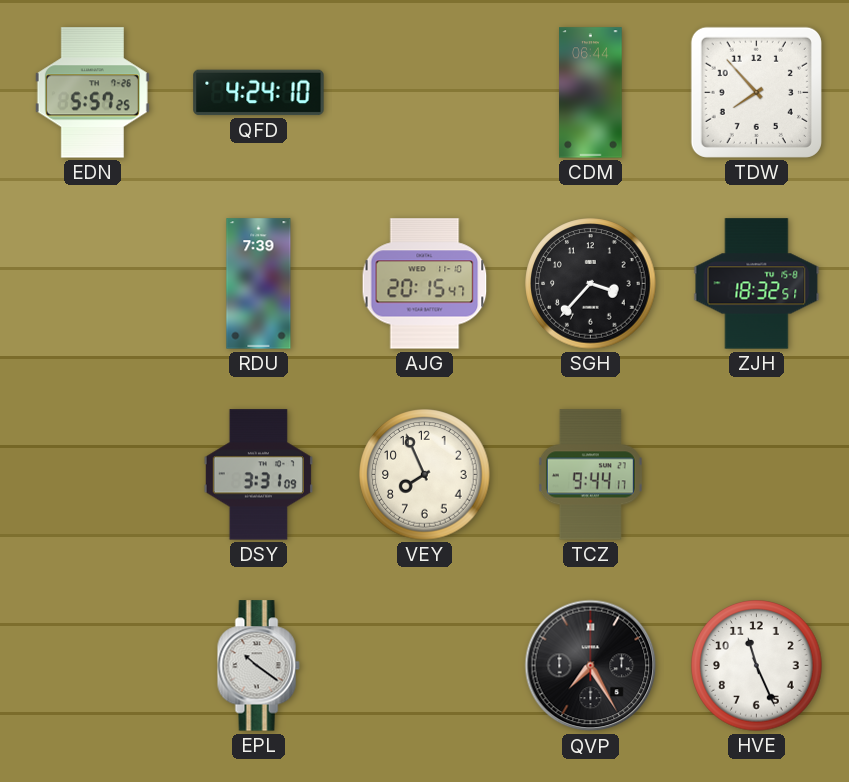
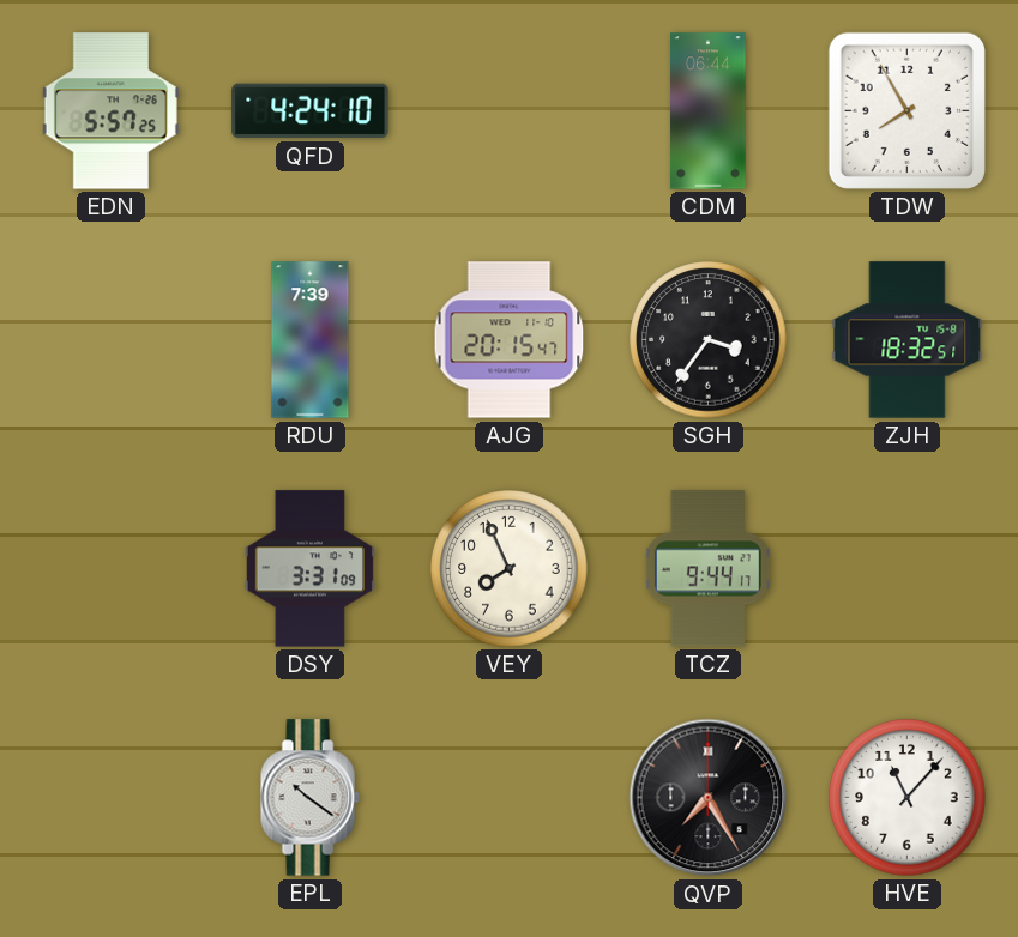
TDW: 7:53 -> 7:55
SGH: 3:37 -> 3:36
HVE: 11:26 -> 11:07
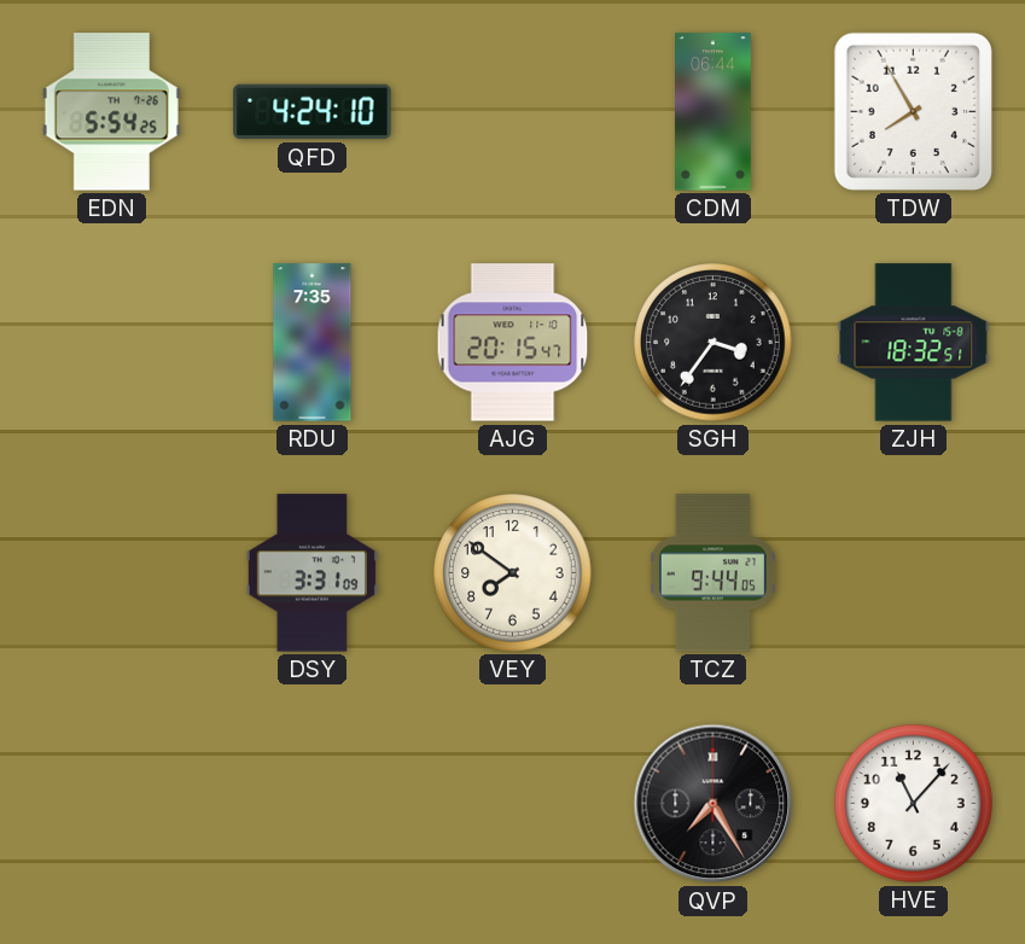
EDN: 5:57 -> 5:54
RDU: 7:39 -> 7:35
VEY: 7:56 -> 7:51
TCZ: 9:44:17 -> 9:44:05
EPL: 10:21 -> none
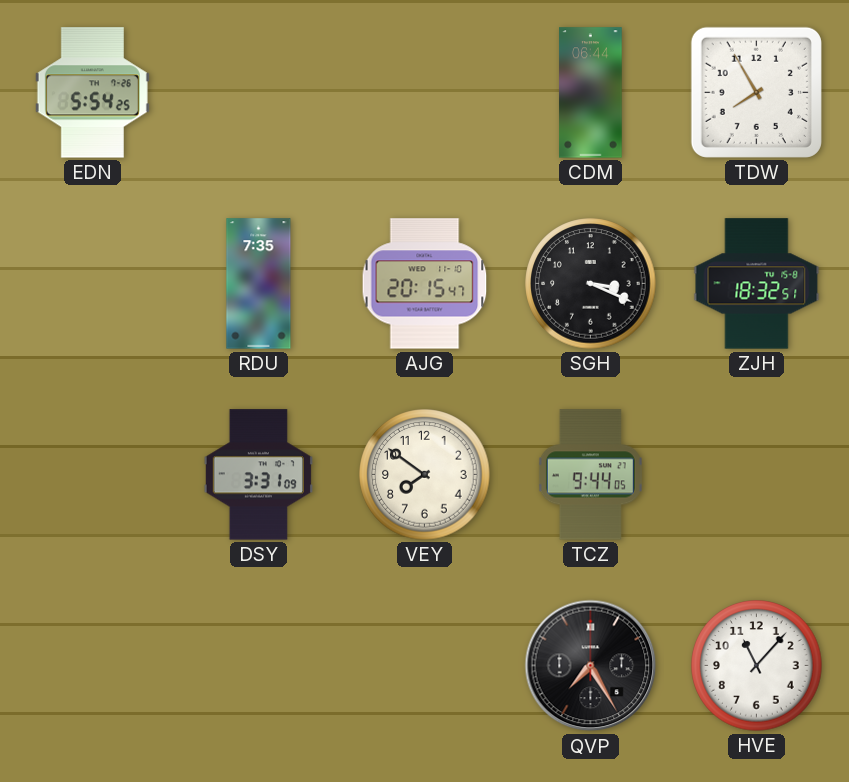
QFD: 4:24 -> none
SGH: 3:36 -> 3:19
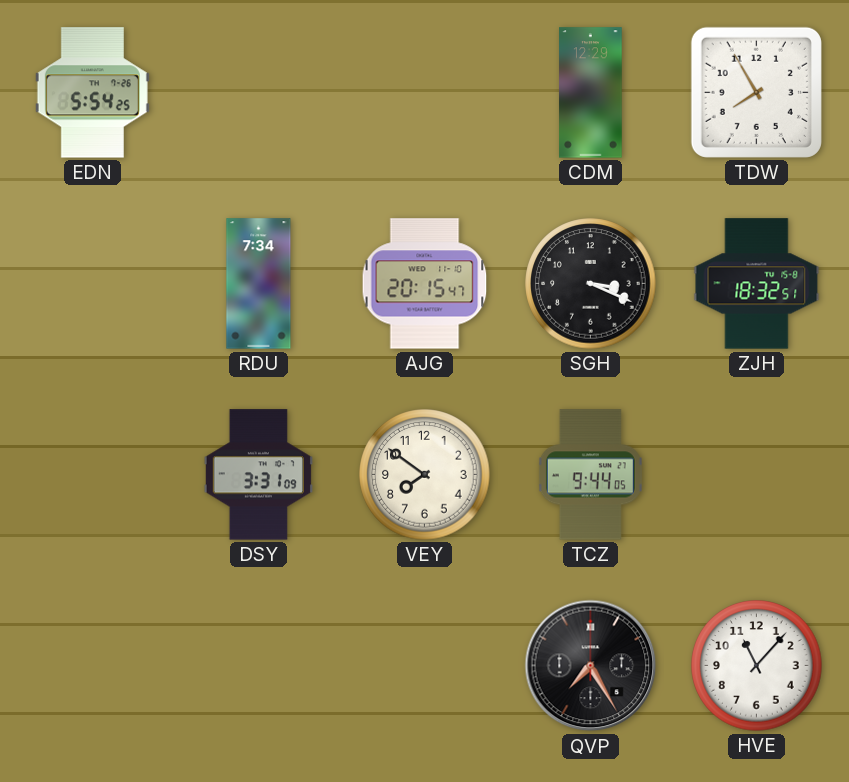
CDM: 06:44 -> 12:29
RDU: 7:35 -> 7:34
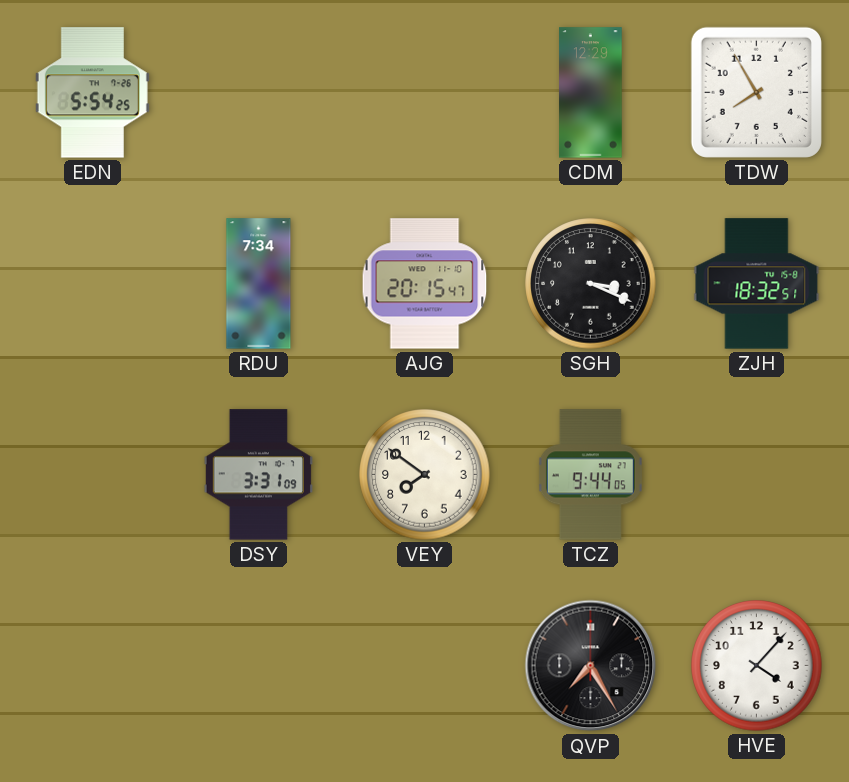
HVE: 11:07 -> 4:07
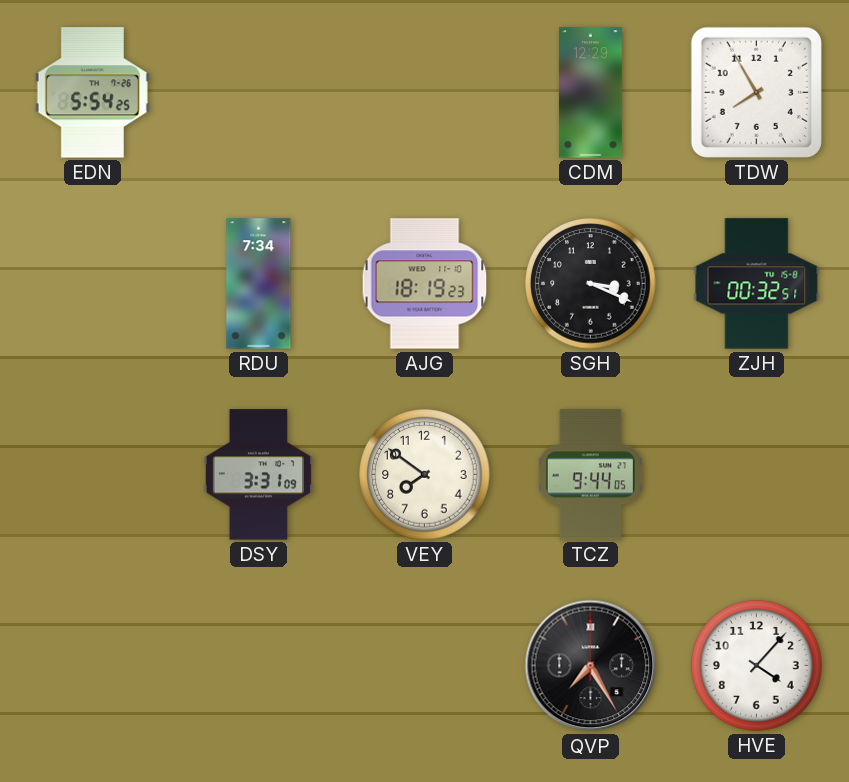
AJG: 20:15 -> 18:19
ZJH: 18:32 -> 00:32
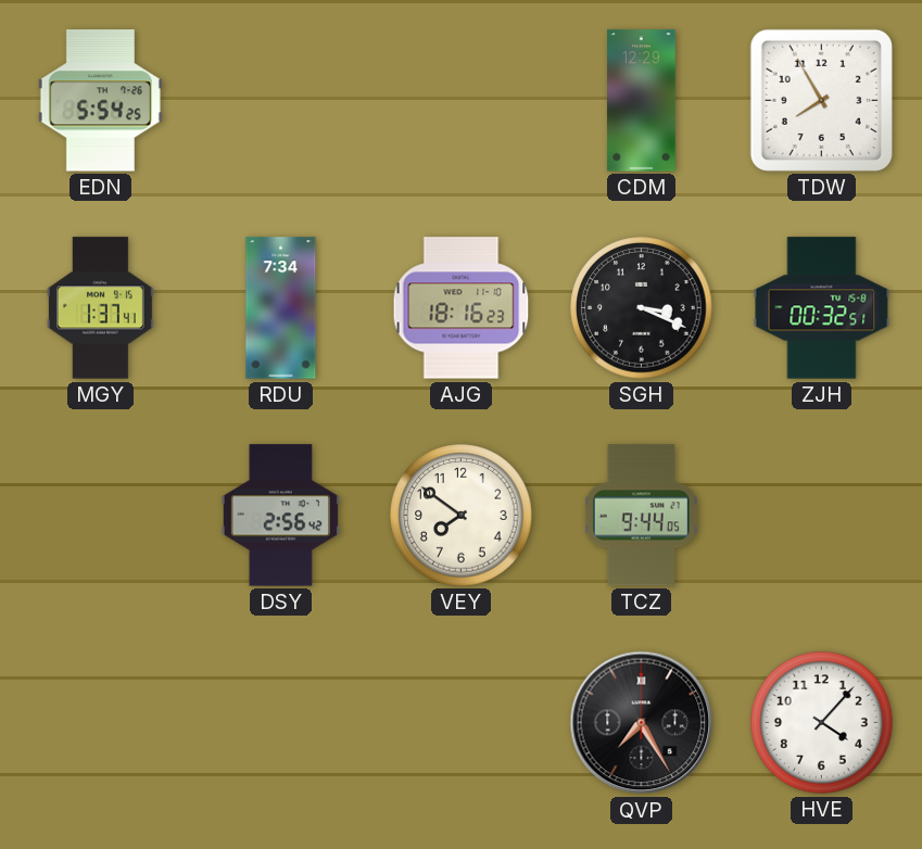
MGY: none -> 1:37
AJG: 18:19 -> 18:16
DSY: 3:31 -> 2:56
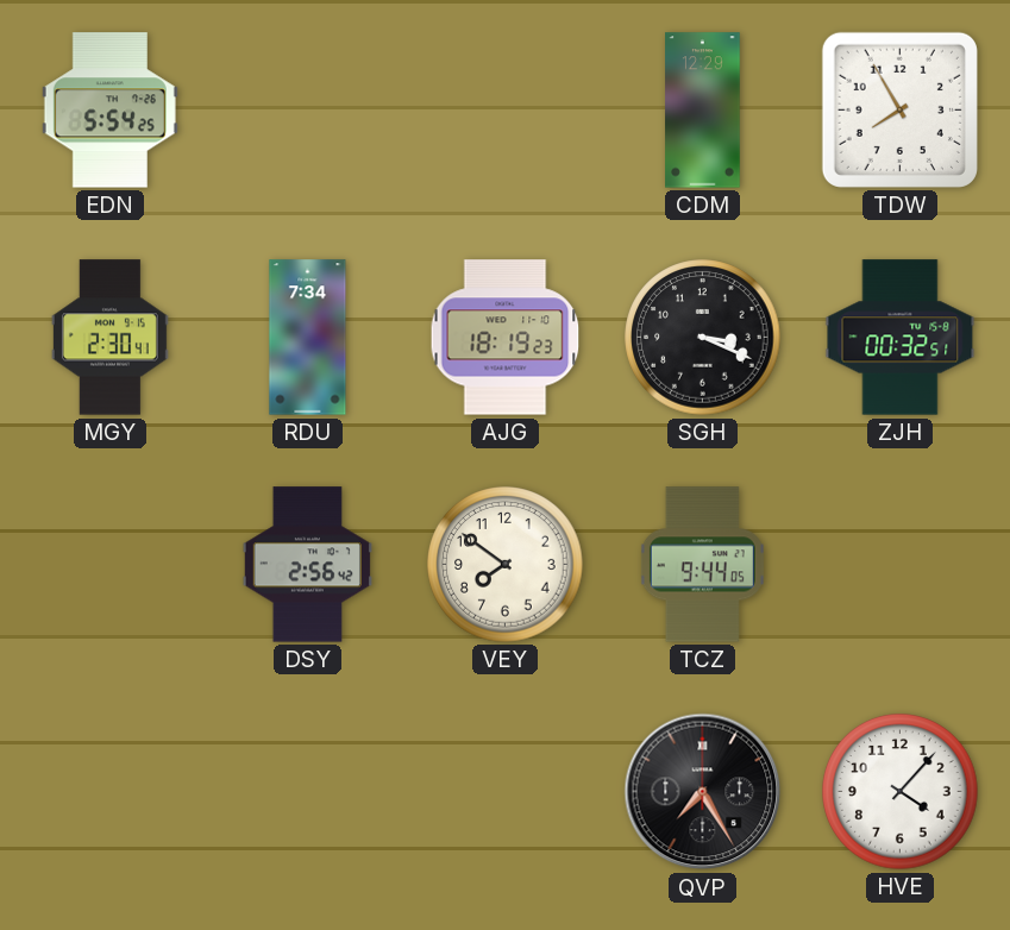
MGY: 1:37 -> 2:30
AJG: 18:16 -> 18:19
